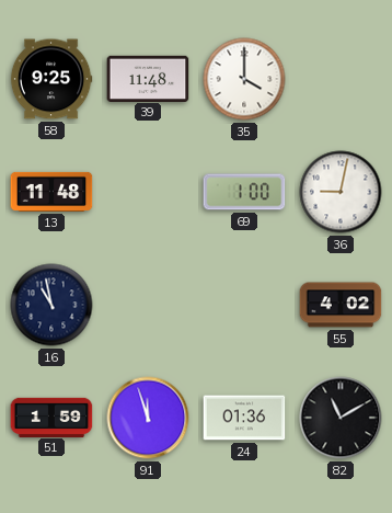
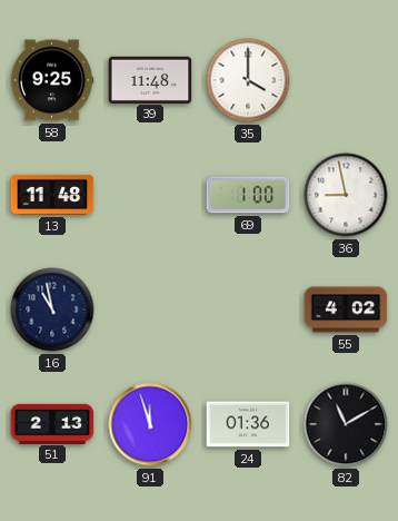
36: 9:02 -> 8:58
51: 1:59 -> 2:13
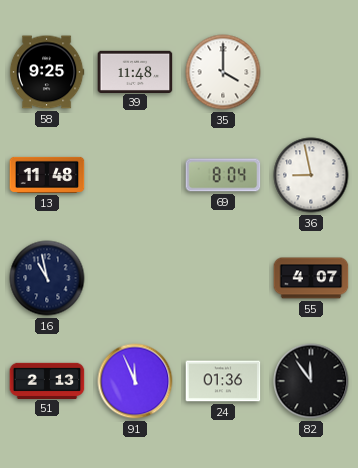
69: 1:00 -> 8:04
55: 4:02 -> 4:07
91: 11:57 -> 11:56
82: 11:10 -> 11:54
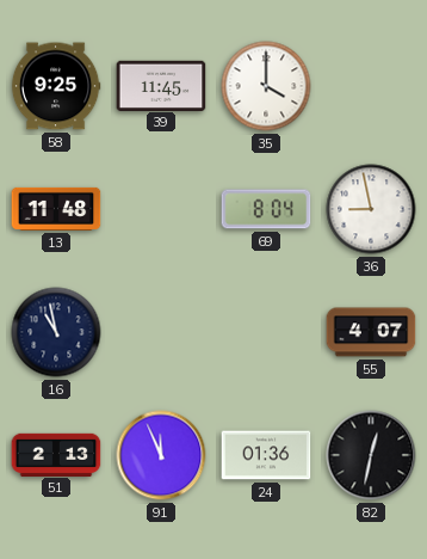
39: 11:48 -> 11:45
82: 11:54 -> 12:32
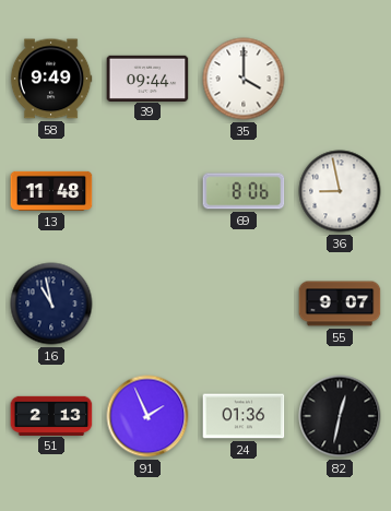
58: 9:25 -> 9:49
39: 11:45 -> 09:44
69: 8:04 -> 8:06
55: 4:07 -> 9:07
91: 11:56 -> 1:56
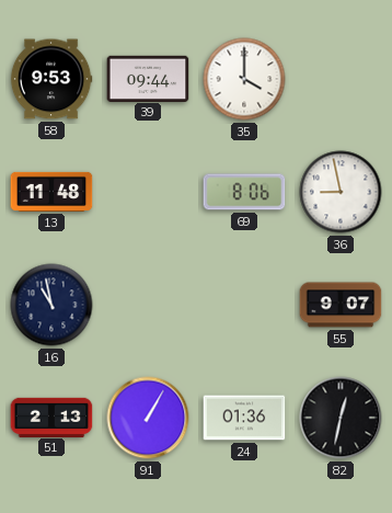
58: 9:49 -> 9:53
91: 1:56 -> 1:05
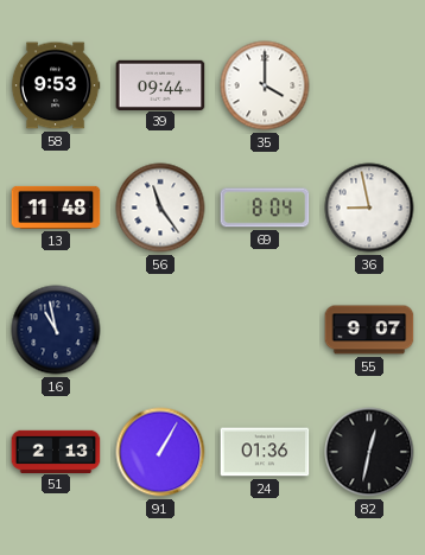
56: none -> 11:24
69: 8:06 -> 8:04
